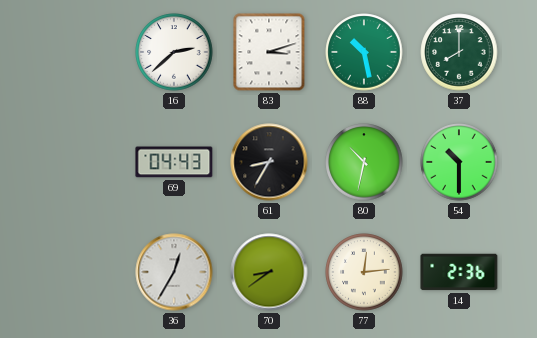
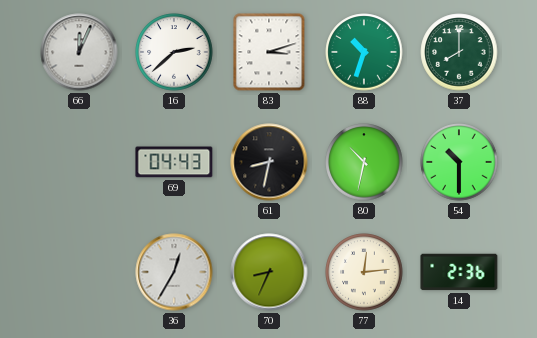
66: none -> 12:04
88: 10:28 -> 10:33
61: 8:35 -> 8:32
70: 8:39 -> 8:34
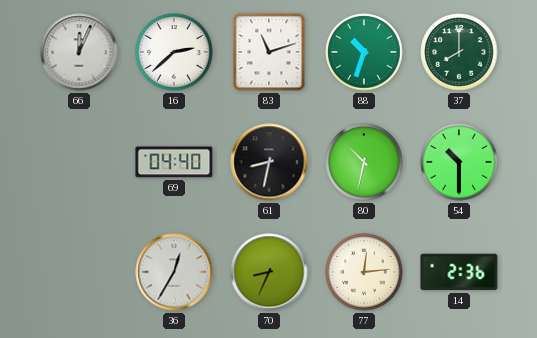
83: 3:12 -> 11:12
69: 04:43 -> 04:40
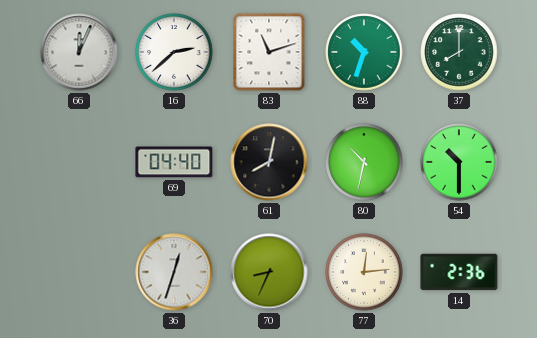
61: 8:32 -> 8:02
36: 12:35 -> 12:33
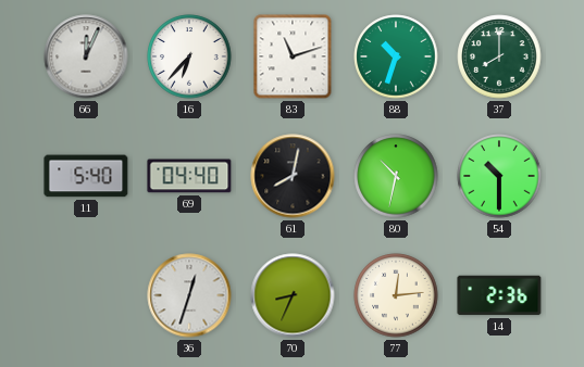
16: 2:38 -> 6:37
11: none -> 5:40
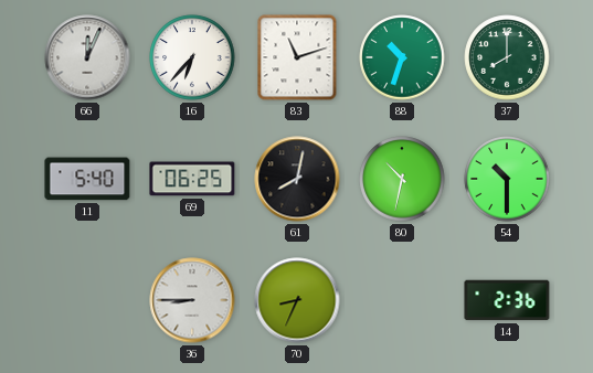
69: 04:40 -> 06:25
36: 12:33 -> 8:45
77: 12:14 -> none
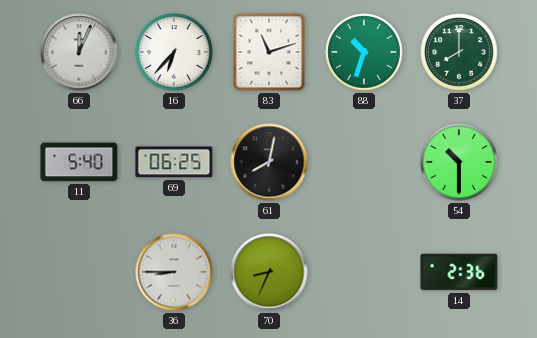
80: 10:32 -> none
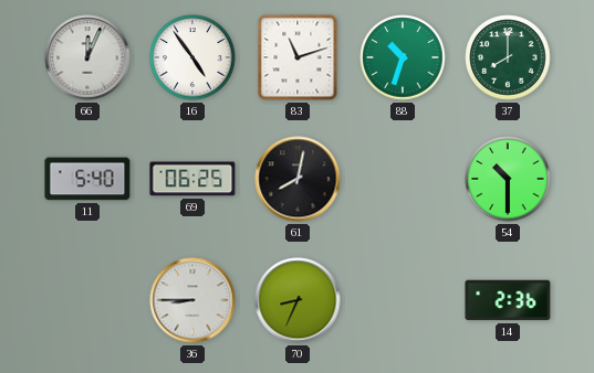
16: 6:37 -> 4:54
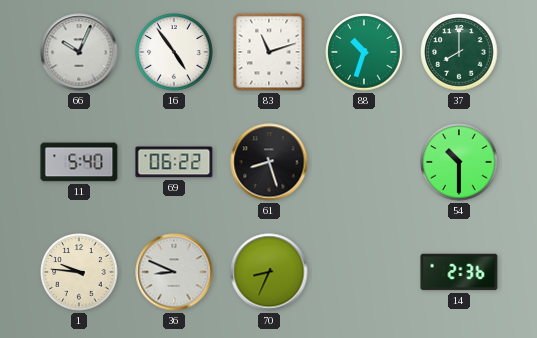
66: 12:04 -> 10:04
69: 06:25 -> 06:22
61: 8:02 -> 8:27
1: none -> 9:46
36: 8:45 -> 8:49
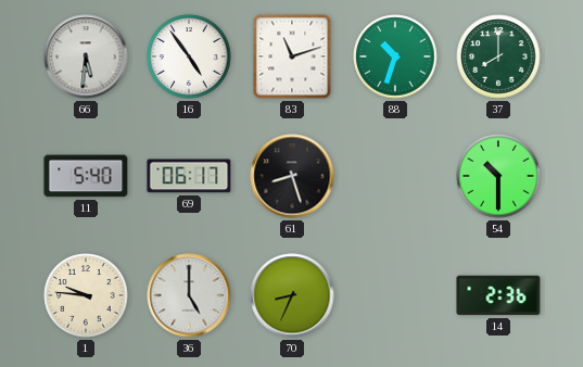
66: 10:04 -> 5:31
69: 06:22 -> 06:17
36: 8:49 -> 5:00
